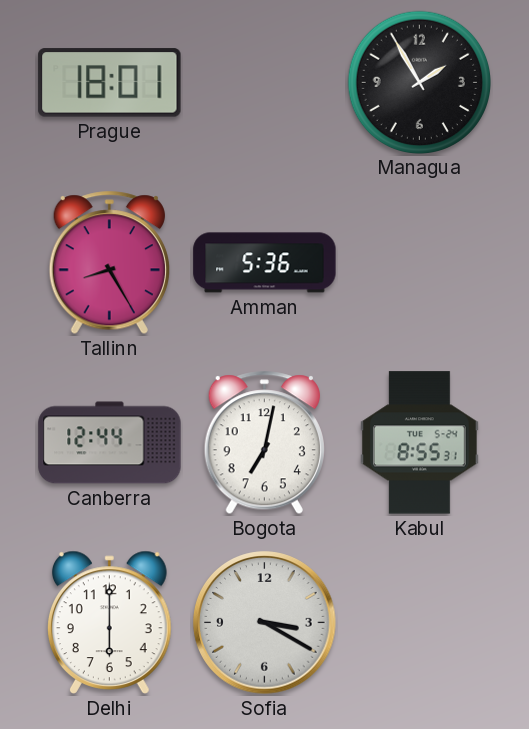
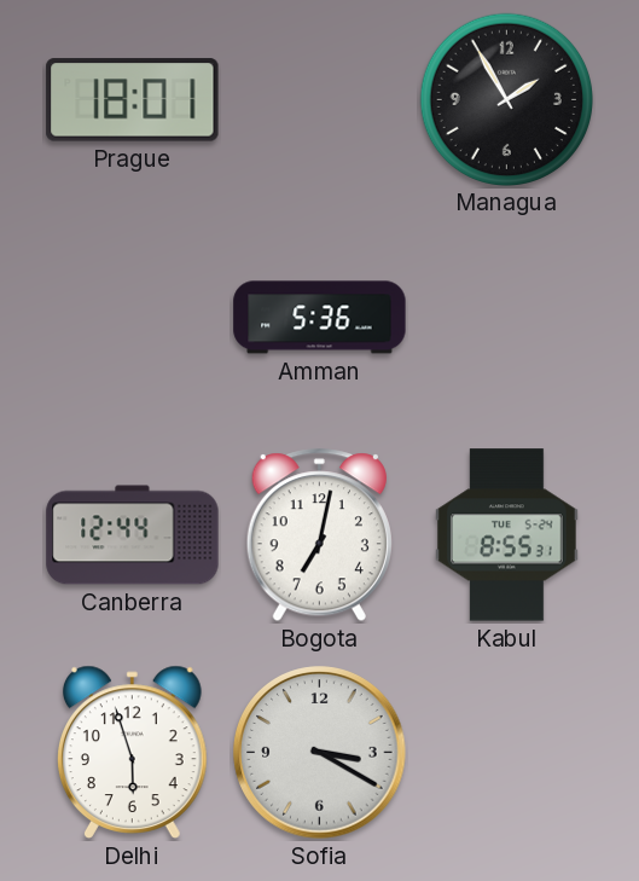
Tallinn: 8:25 -> none
Delhi: 6:00 -> 5:57
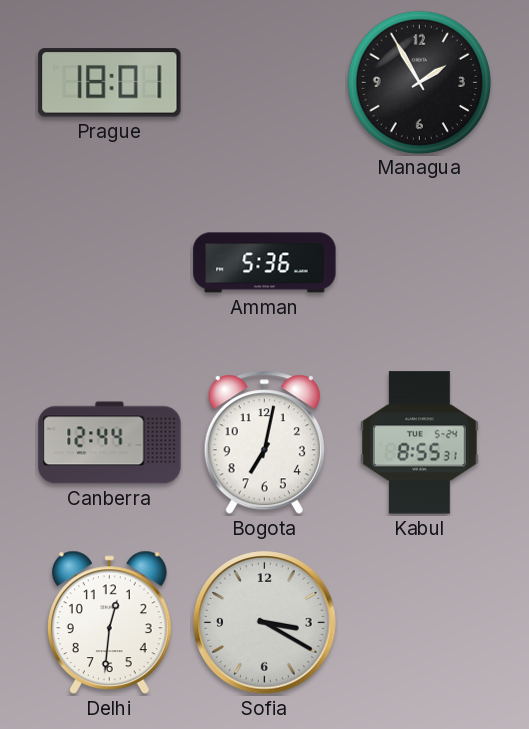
Delhi: 5:57 -> 12:31
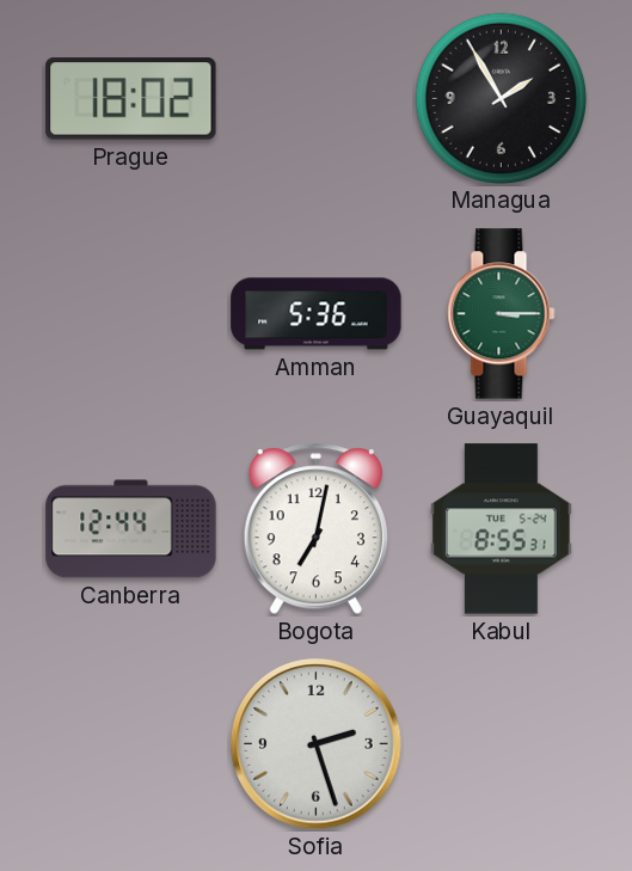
Prague: 18:01 -> 18:02
Guayaquil: none -> 3:15
Delhi: 12:31 -> none
Sofia: 3:20 -> 2:27
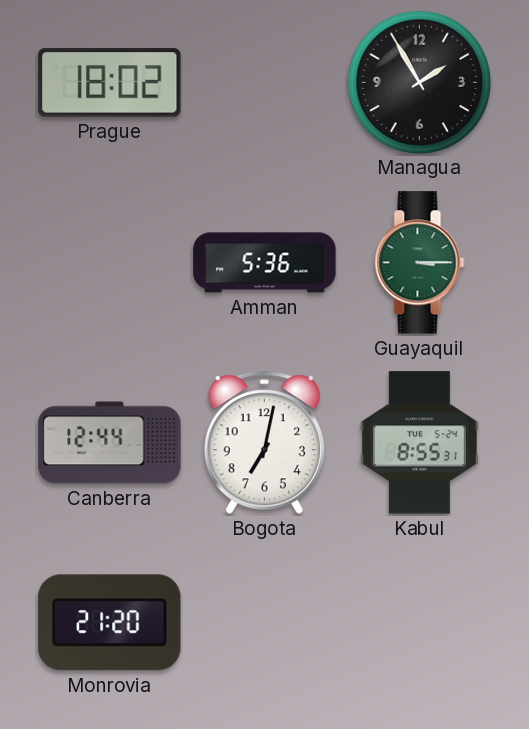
Monrovia: none -> 21:20
Sofia: 2:27 -> none
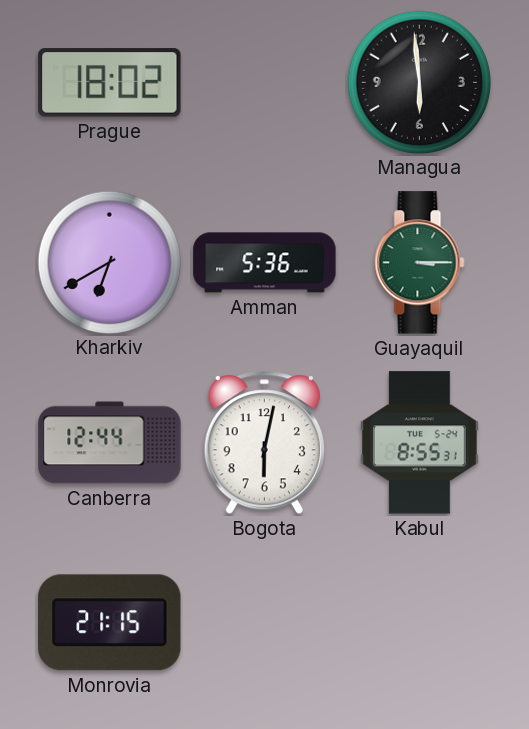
Managua: 1:55 -> 5:59
Kharkiv: none -> 6:40
Bogota: 7:02 -> 6:02
Monrovia: 21:20 -> 21:15
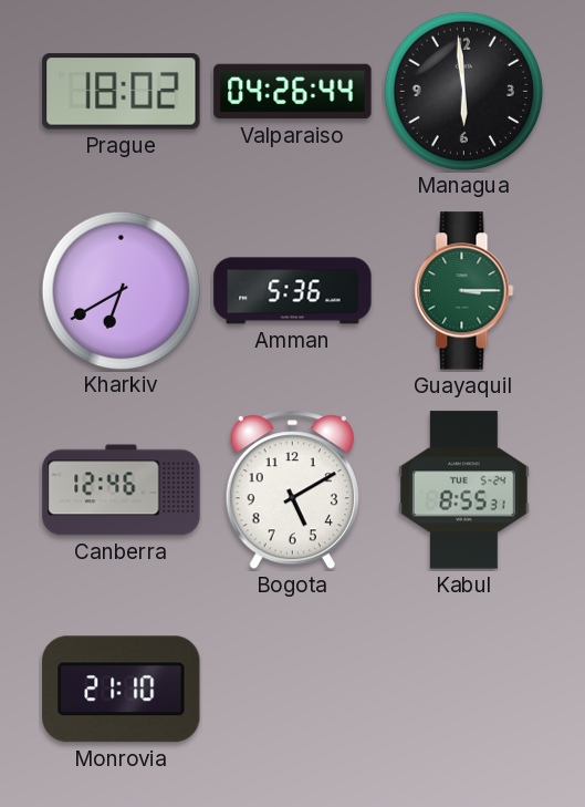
Valparaiso: none -> 04:26
Canberra: 12:44 -> 12:46
Bogota: 6:02 -> 5:10
Monrovia: 21:15 -> 21:10
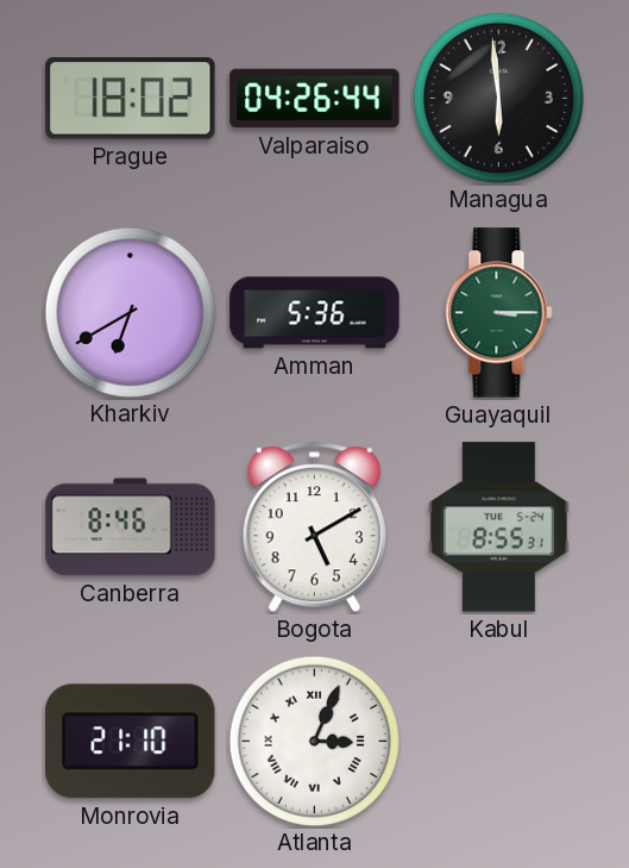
Canberra: 12:46 -> 8:46
Atlanta: none -> 3:04
